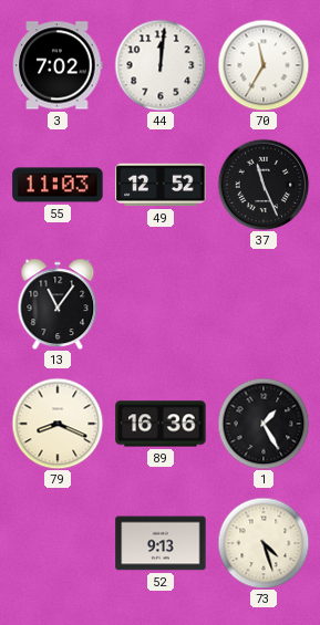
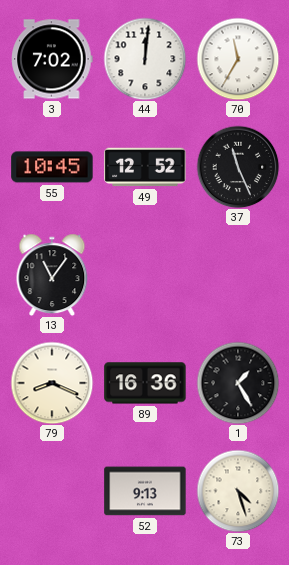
55: 11:03 -> 10:45
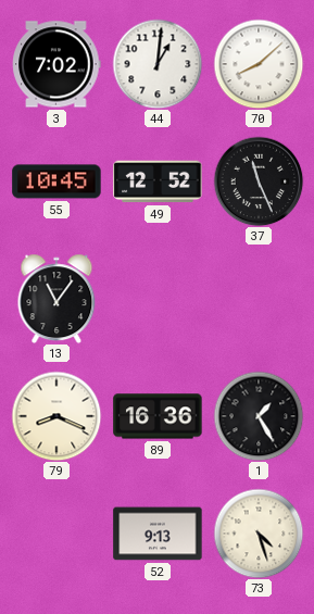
44: 12:01 -> 1:01
70: 11:35 -> 8:08
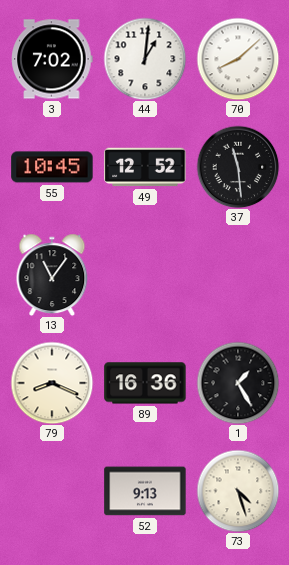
37: 11:26 -> 11:29
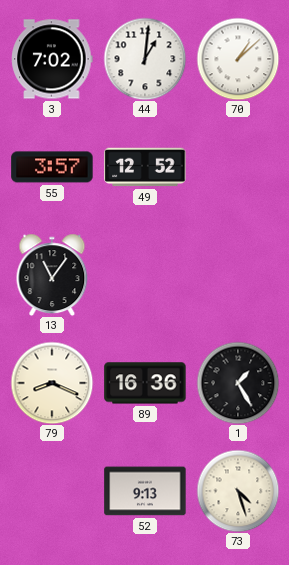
70: 8:08 -> 1:08
55: 10:45 -> 3:57
37: 11:29 -> none
